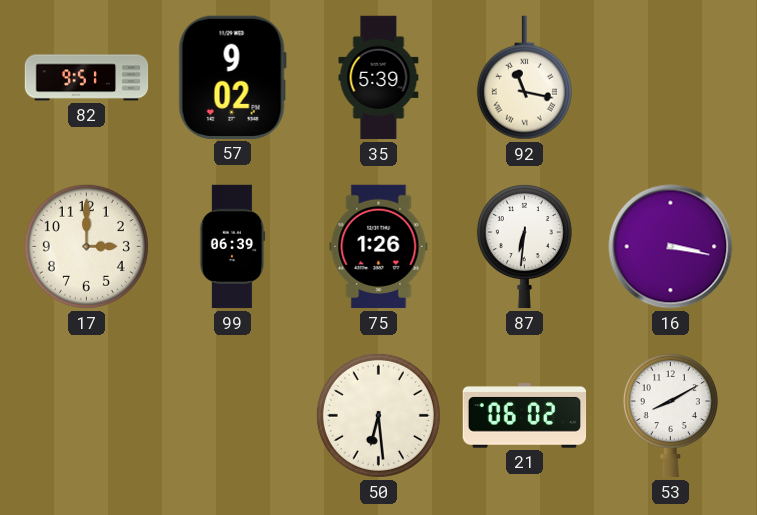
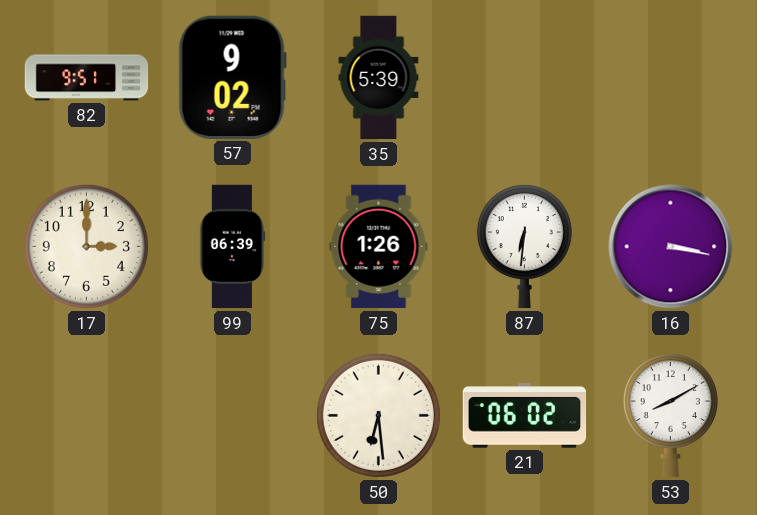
92: 11:17 -> none
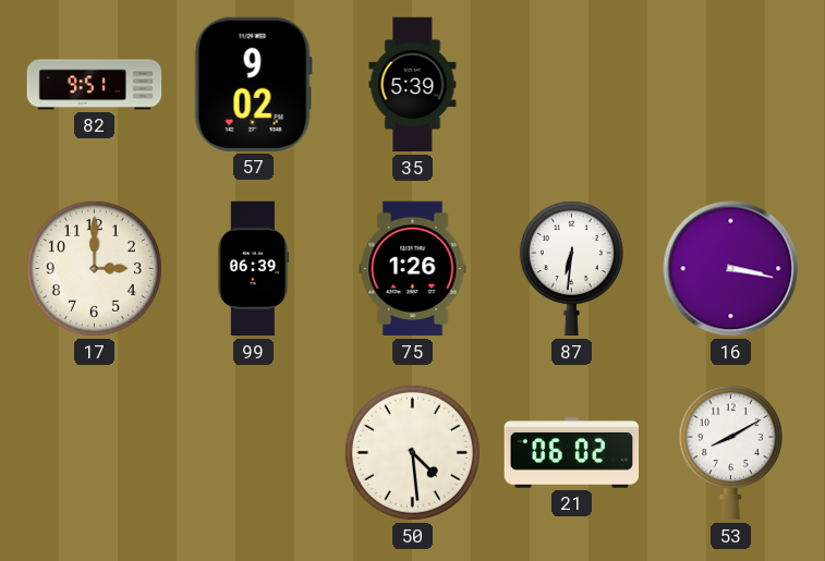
50: 6:29 -> 4:29
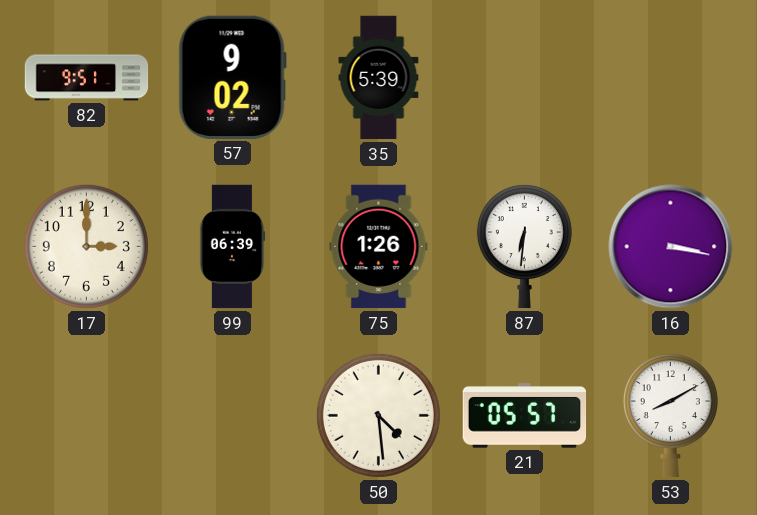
21: 06:02 -> 05:57
